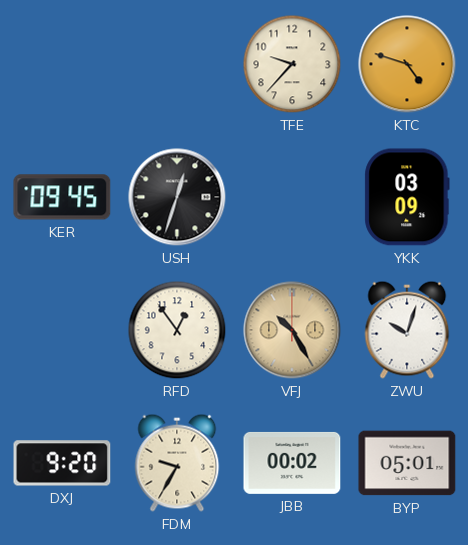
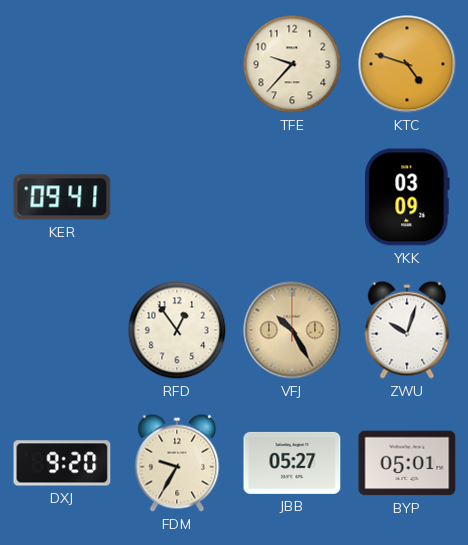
KER: 09:45 -> 09:41
USH: 12:33 -> none
JBB: 00:02 -> 05:27
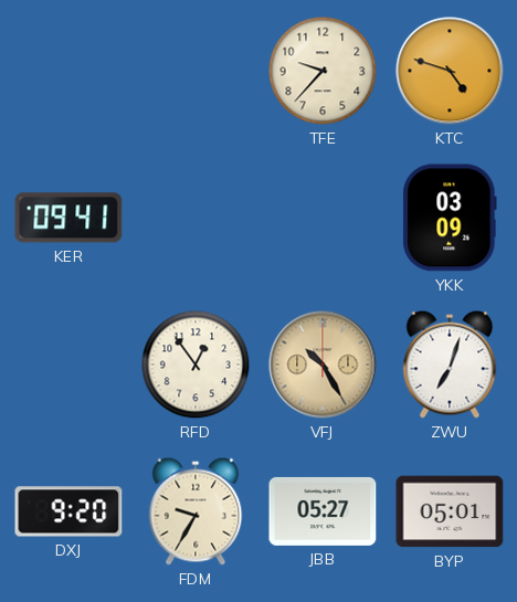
ZWU: 10:03 -> 7:03
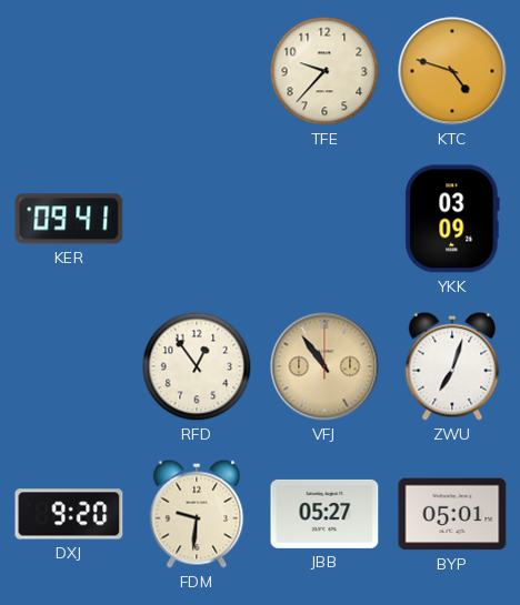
VFJ: 10:25 -> 10:54
FDM: 9:35 -> 9:31
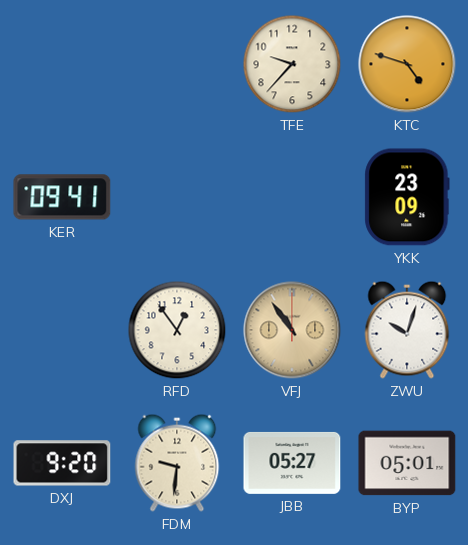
YKK: 03:09 -> 23:09
ZWU: 7:03 -> 10:03
